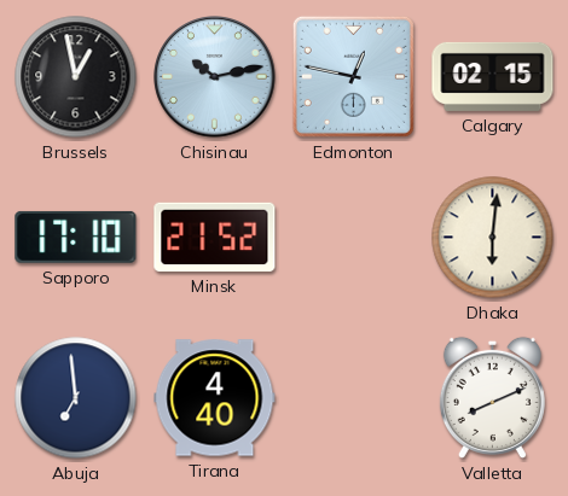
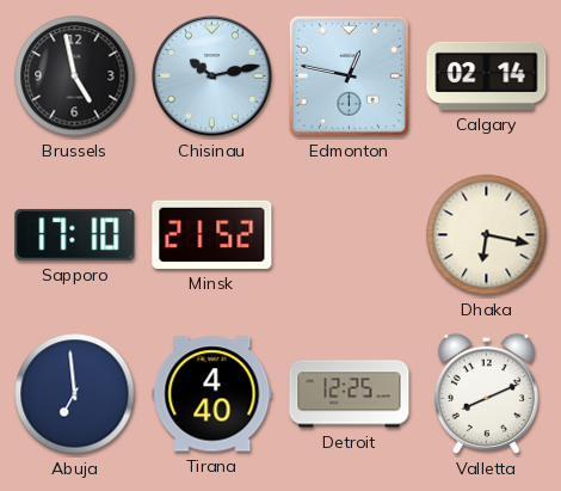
Brussels: 12:58 -> 4:58
Calgary: 02:15 -> 02:14
Dhaka: 6:01 -> 6:17
Detroit: none -> 12:25
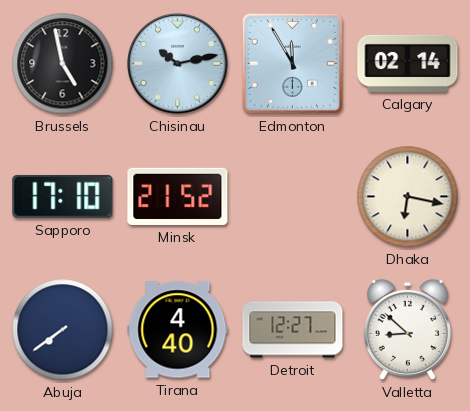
Edmonton: 12:47 -> 11:55
Abuja: 6:59 -> 7:39
Detroit: 12:25 -> 12:27
Valletta: 8:11 -> 8:52
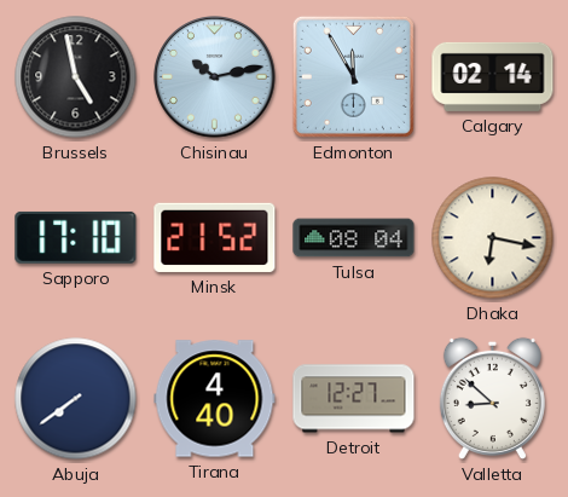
Tulsa: none -> 08:04
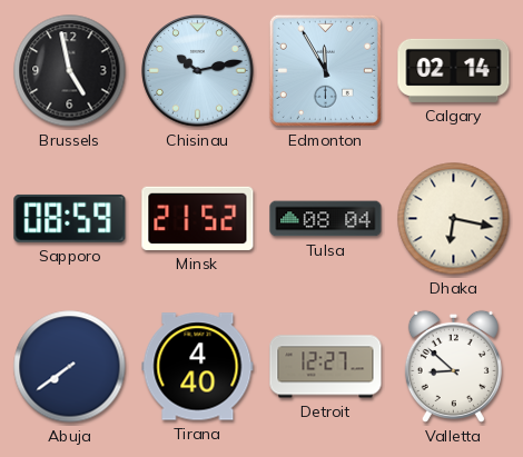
Sapporo: 17:10 -> 08:59
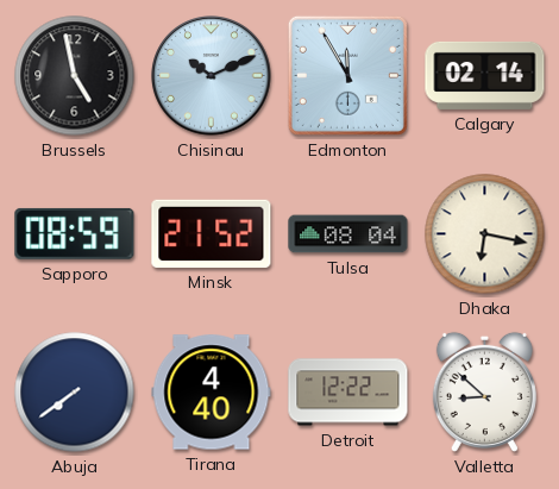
Chisinau: 10:13 -> 10:11
Detroit: 12:27 -> 12:22
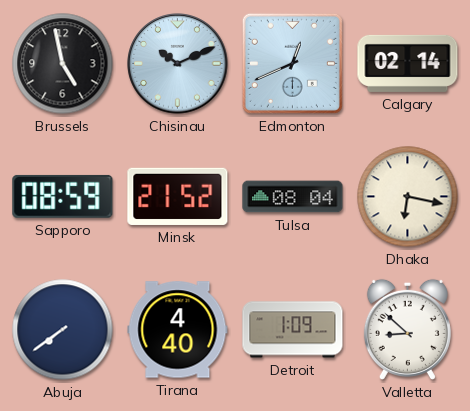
Edmonton: 11:55 -> 12:41
Detroit: 12:22 -> 1:09
